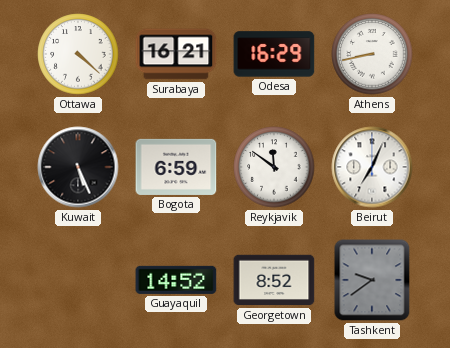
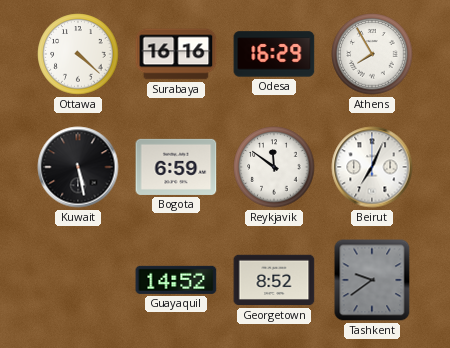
Surabaya: 16:21 -> 16:16
Athens: 8:43 -> 7:55
Kuwait: 5:26 -> 5:28
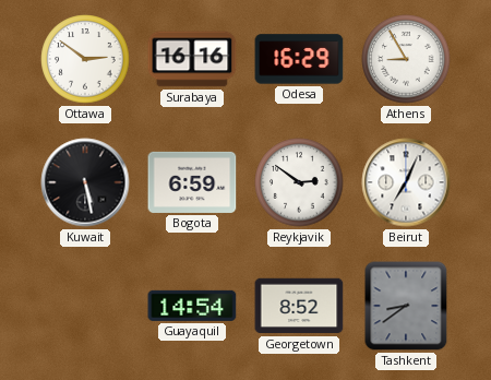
Ottawa: 4:22 -> 2:51
Athens: 7:55 -> 8:55
Reykjavik: 11:51 -> 2:51
Guayaquil: 14:52 -> 14:54
Tashkent: 9:39 -> 8:39
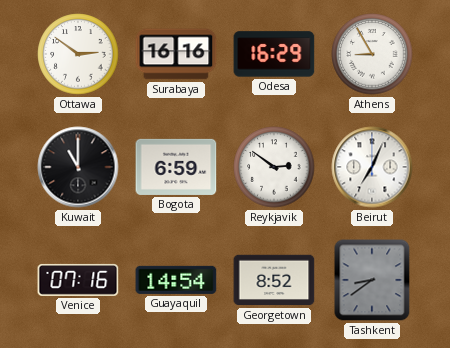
Kuwait: 5:28 -> 11:00
Venice: none -> 07:16
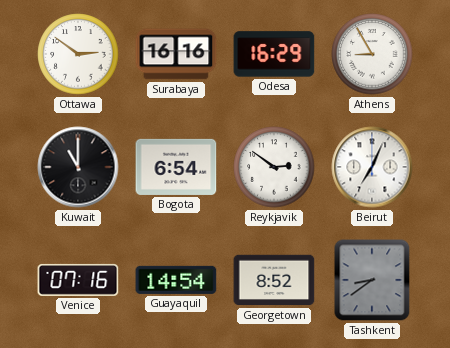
Bogota: 6:59 -> 6:54
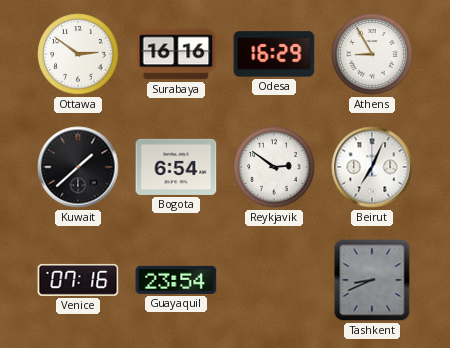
Kuwait: 11:00 -> 1:38
Guayaquil: 14:54 -> 23:54
Georgetown: 8:52 -> none
Tashkent: 8:39 -> 8:41
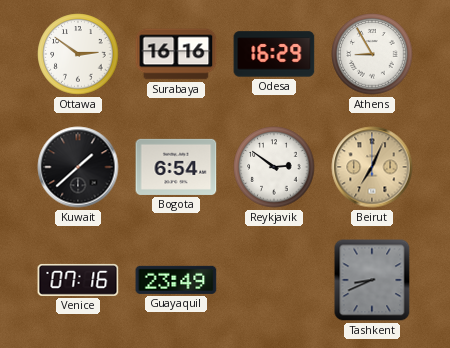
Beirut dial: white -> champagne
Guayaquil: 23:54 -> 23:49
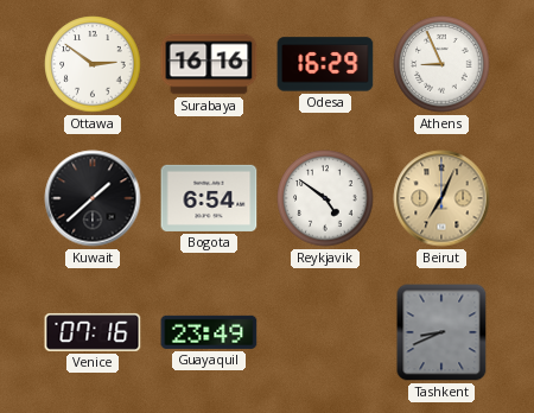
Athens: 8:55 -> 8:56
Reykjavik: 2:51 -> 4:51
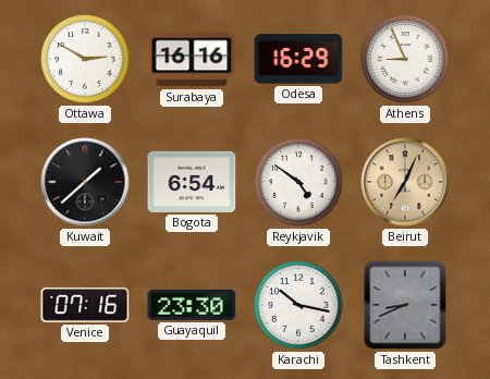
Ottawa: 2:51 -> 2:50
Guayaquil: 23:49 -> 23:30
Karachi: none -> 10:17
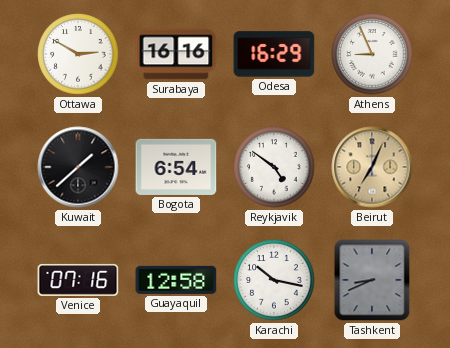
Guayaquil: 23:30 -> 12:58
